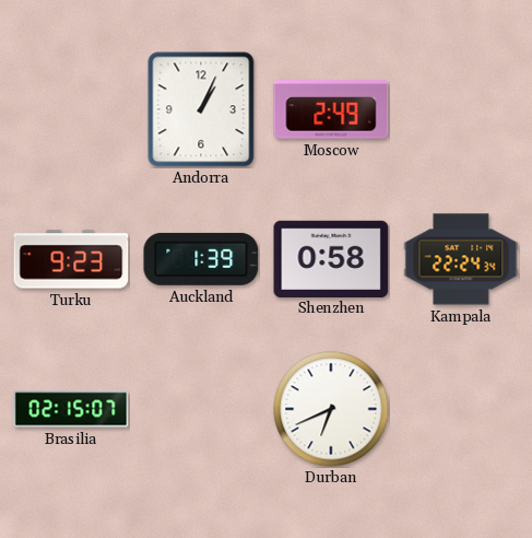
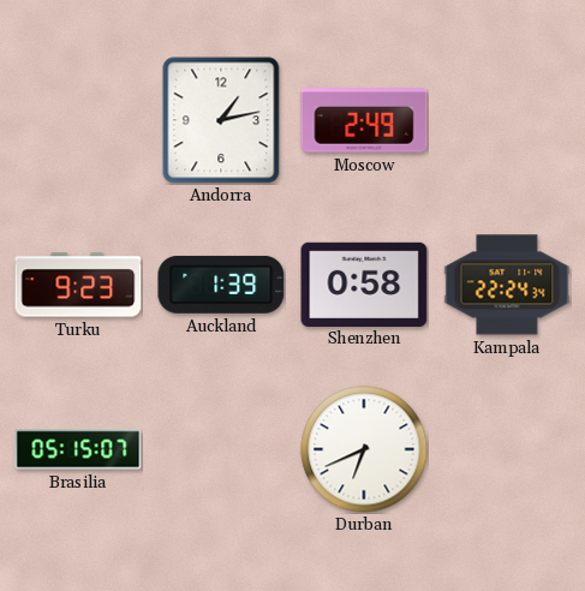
Andorra: 1:04 -> 1:13
Brasilia: 02:15 -> 05:15
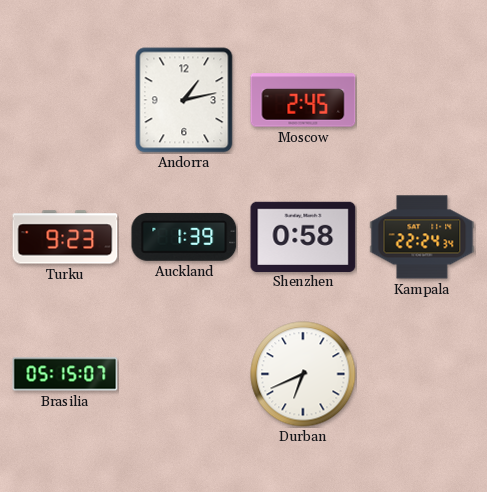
Moscow: 2:49 -> 2:45
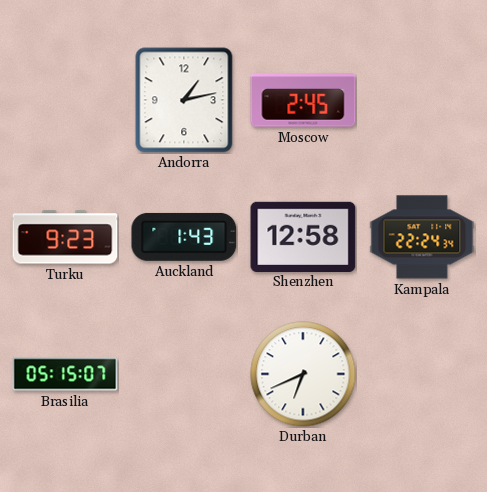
Auckland: 1:39 -> 1:43
Shenzhen: 0:58 -> 12:58
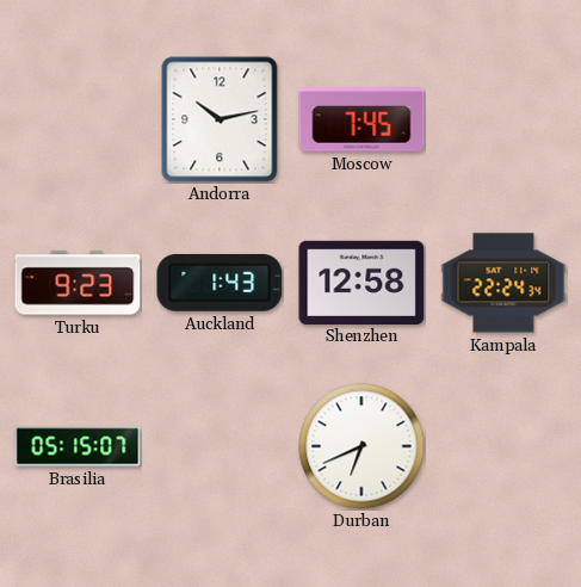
Andorra: 1:13 -> 10:13
Moscow: 2:45 -> 7:45
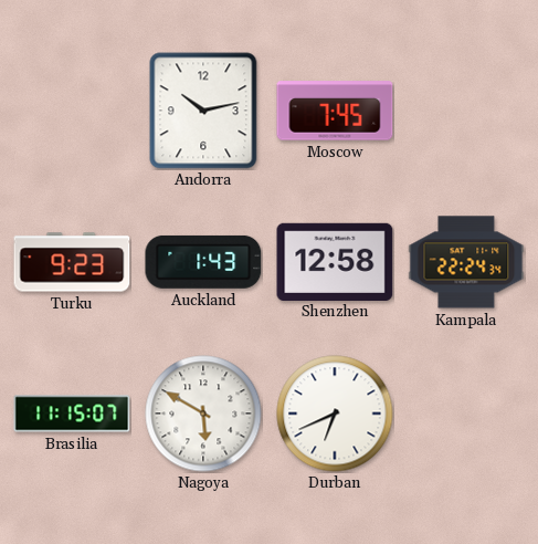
Brasilia: 05:15 -> 11:15
Nagoya: none -> 5:50
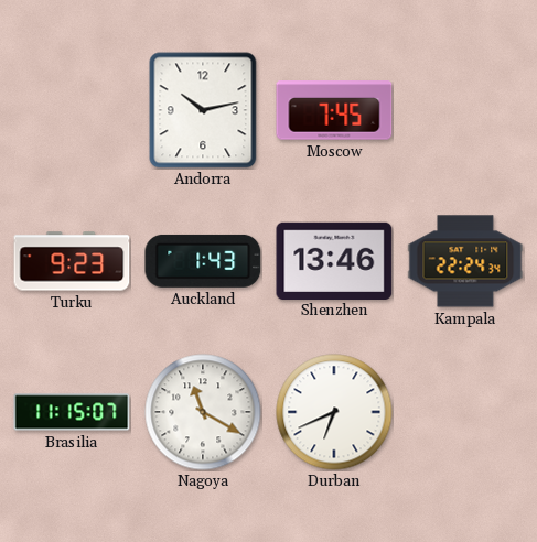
Shenzhen: 12:58 -> 13:46
Nagoya: 5:50 -> 11:20
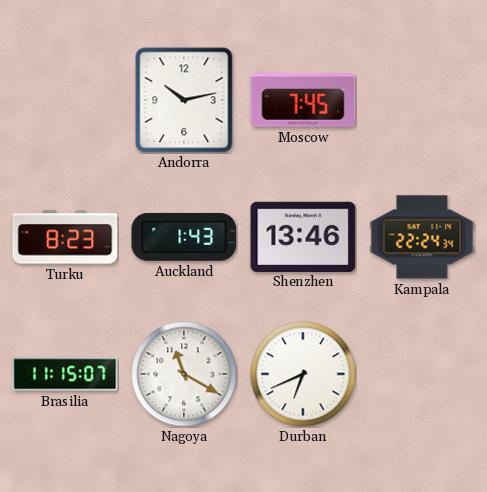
Turku: 9:23 -> 8:23
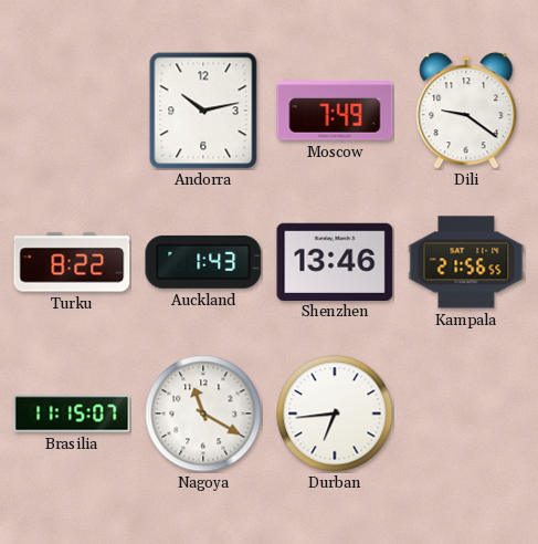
Moscow: 7:45 -> 7:49
Dili: none -> 9:21
Turku: 8:23 -> 8:22
Kampala: 22:24 -> 21:56
Durban: 6:41 -> 6:44
